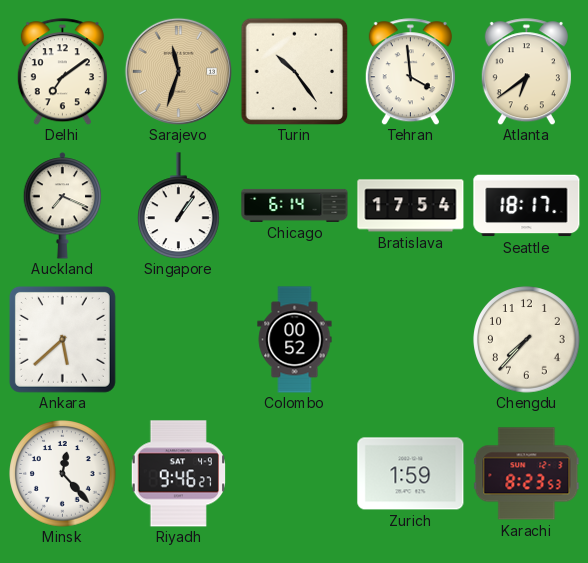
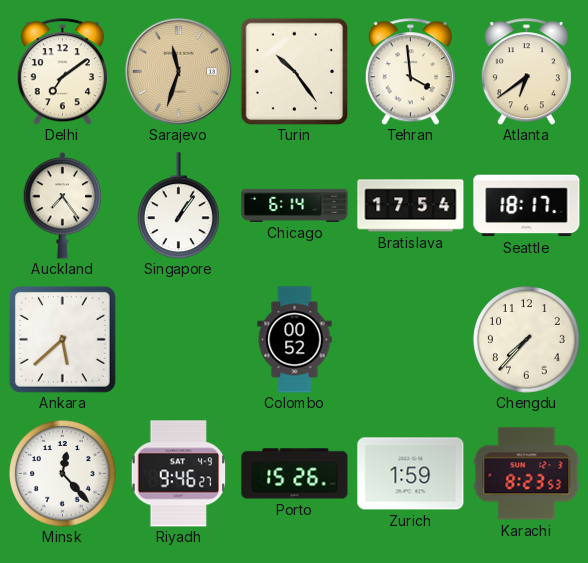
Auckland: 7:19 -> 7:24
Porto: none -> 15:26
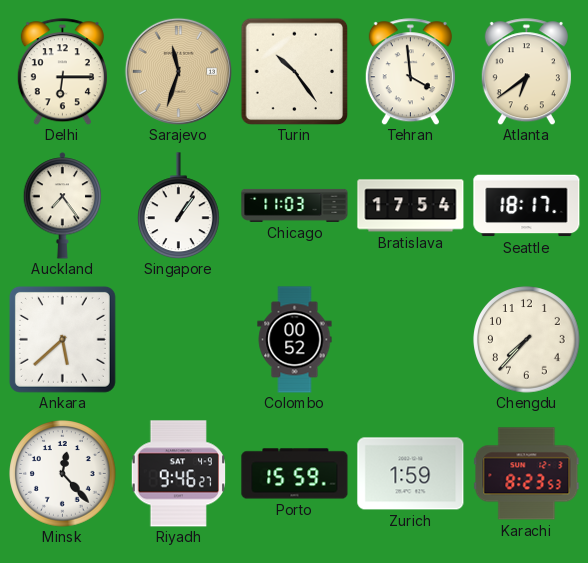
Delhi: 7:09 -> 6:15
Chicago: 6:14 -> 11:03
Porto: 15:26 -> 15:59
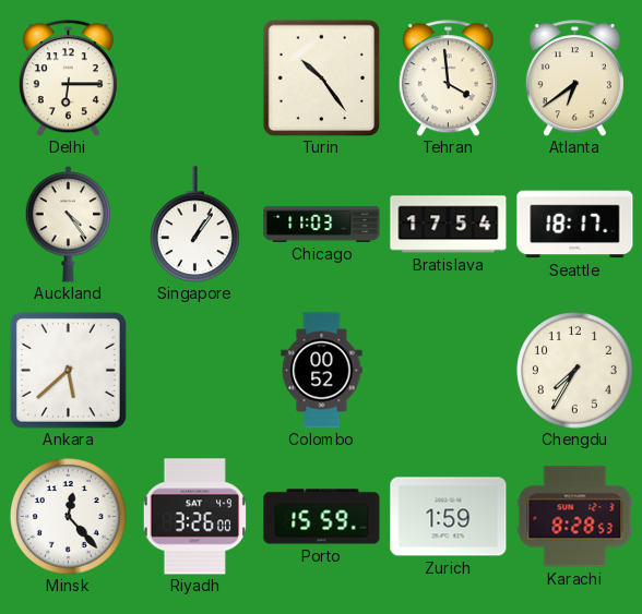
Sarajevo: 11:33 -> none
Auckland: 7:24 -> 4:24
Chengdu: 7:37 -> 7:35
Riyadh: 9:46 -> 3:26
Karachi: 8:23 -> 8:28
